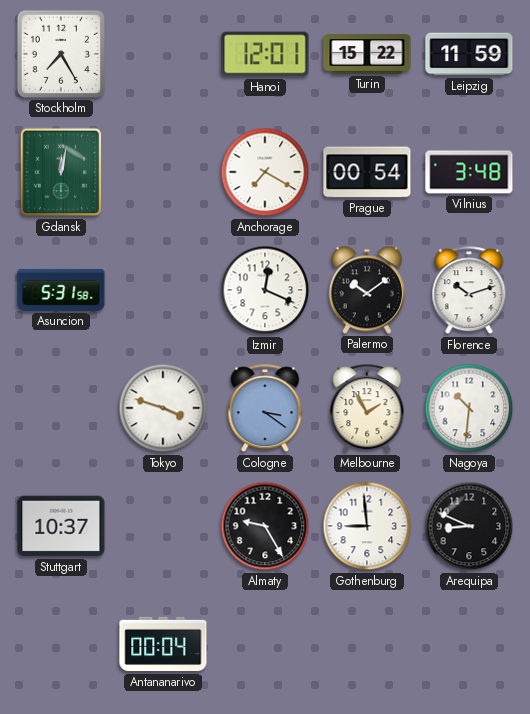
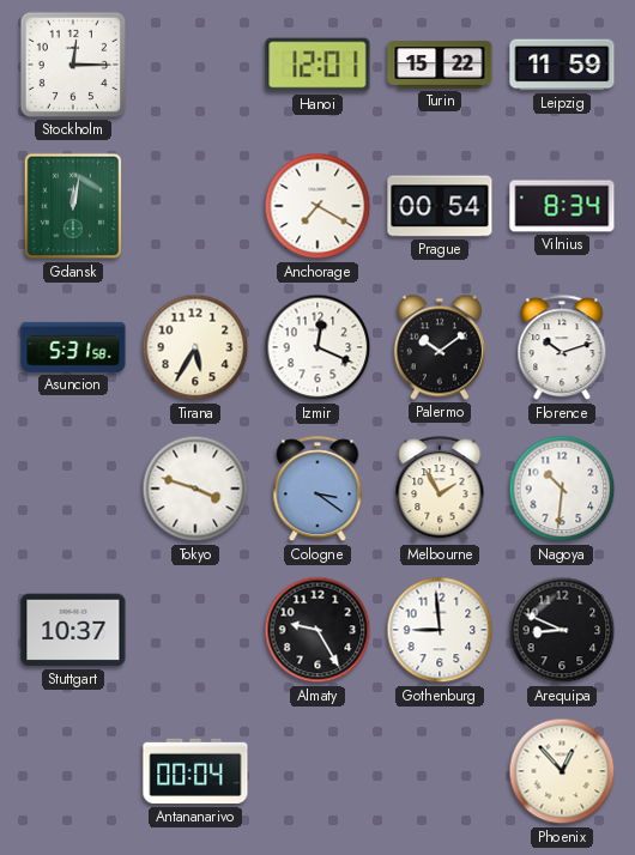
Stockholm: 7:25 -> 12:15
Vilnius: 3:48 -> 8:34
Tirana: none -> 5:35
Phoenix: none -> 12:53
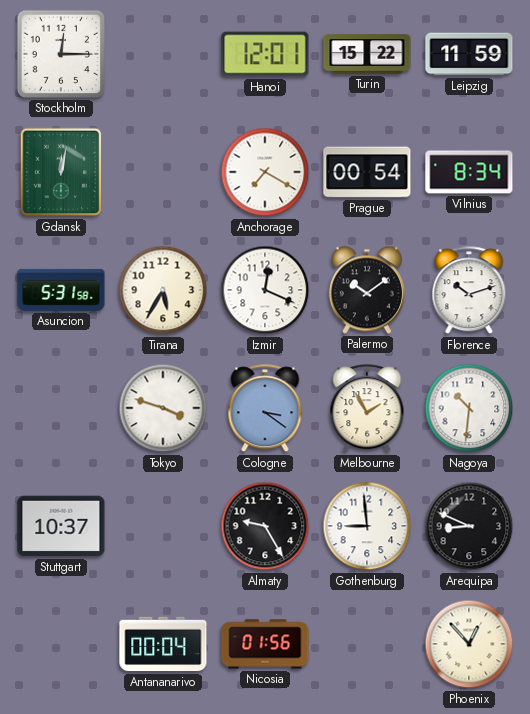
Nicosia: none -> 01:56
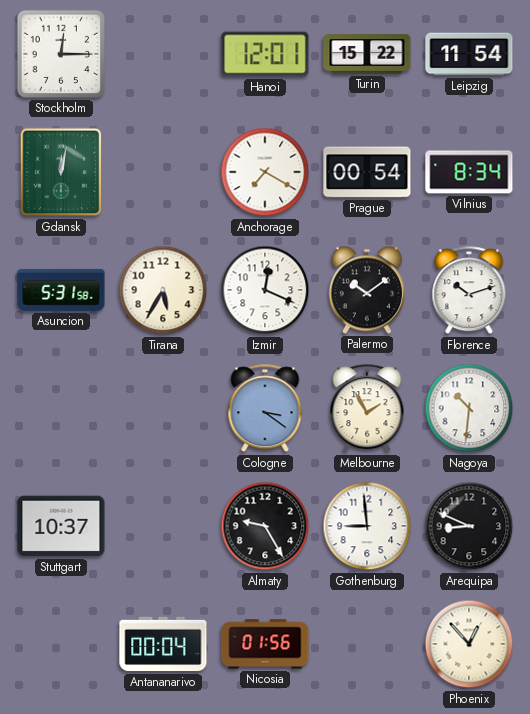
Leipzig: 11:59 -> 11:54
Tokyo: 3:48 -> none
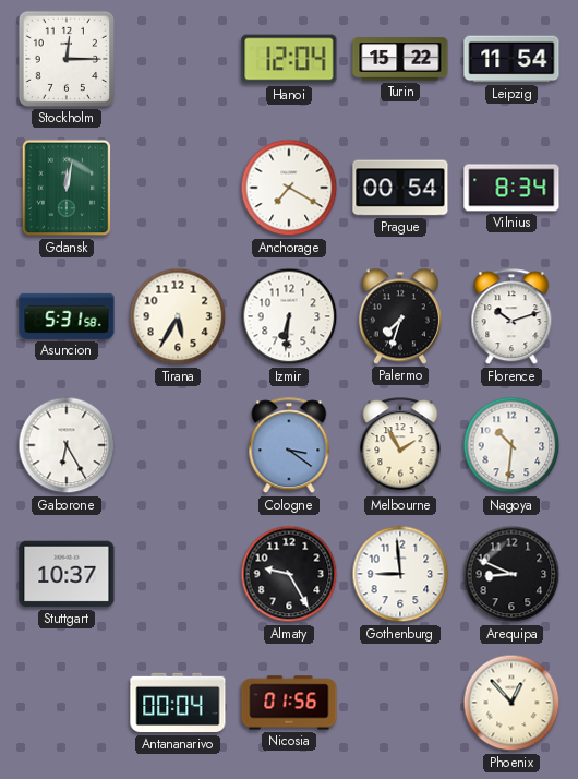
Hanoi: 12:01 -> 12:04
Izmir: 12:19 -> 6:31
Palermo: 10:09 -> 7:33
Gaborone: none -> 6:25
